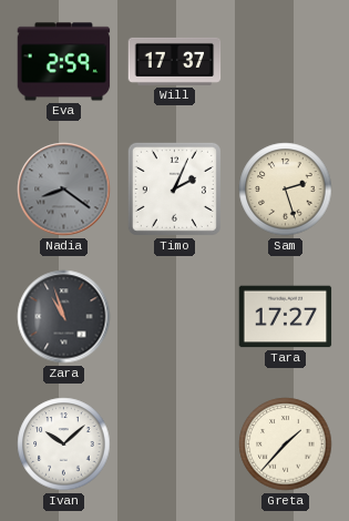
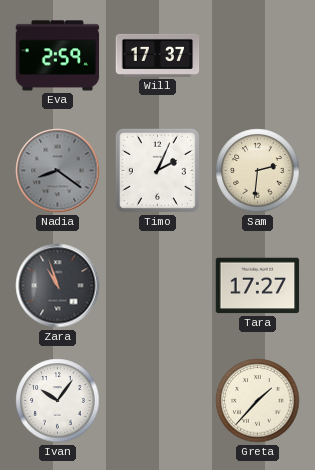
Sam: 2:27 -> 2:31
Ivan: 10:08 -> 10:06
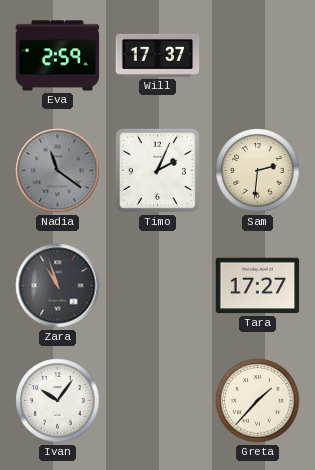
Nadia: 8:21 -> 11:21
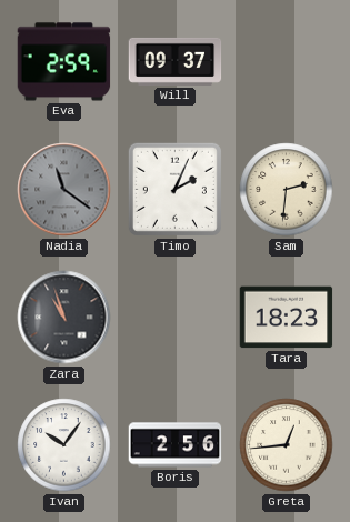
Will: 17:37 -> 09:37
Tara: 17:27 -> 18:23
Boris: none -> 2:56
Greta: 1:37 -> 12:44
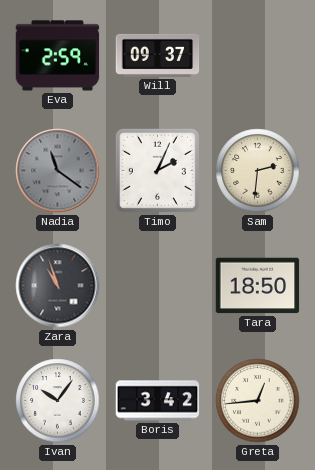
Tara: 18:23 -> 18:50
Boris: 2:56 -> 3:42
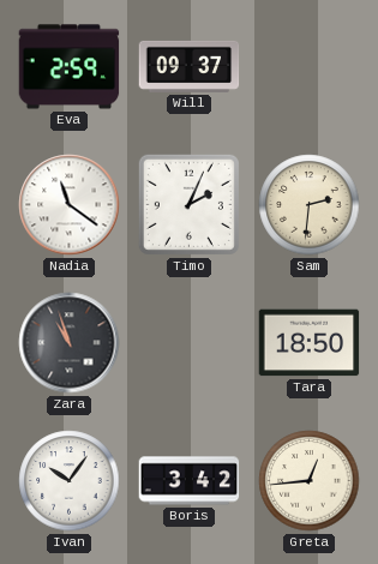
Nadia dial: grey -> white
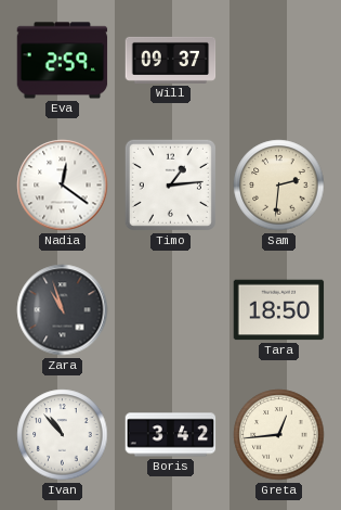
Nadia: 11:21 -> 12:21
Timo: 2:04 -> 1:14
Ivan: 10:06 -> 10:53
